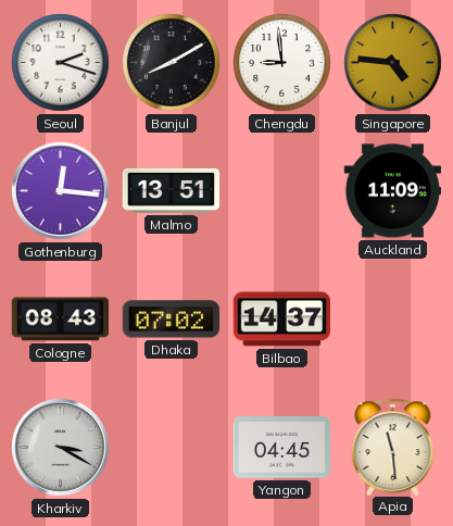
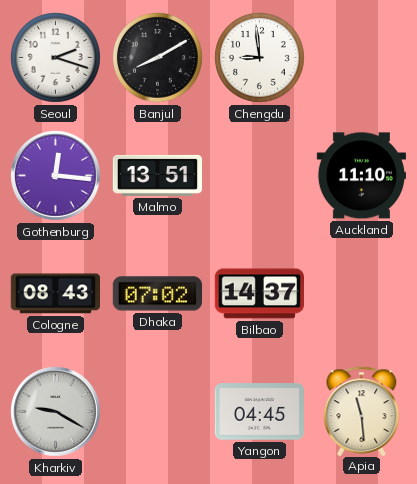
Singapore: 4:46 -> none
Auckland: 11:09 -> 11:10
Kharkiv: 3:20 -> 9:20
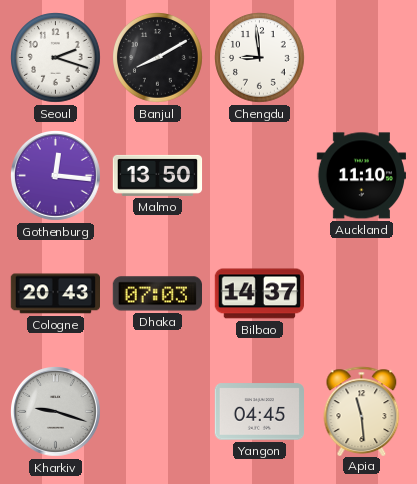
Malmo: 13:51 -> 13:50
Cologne: 08:43 -> 20:43
Dhaka: 07:02 -> 07:03
Kharkiv: 9:20 -> 9:18
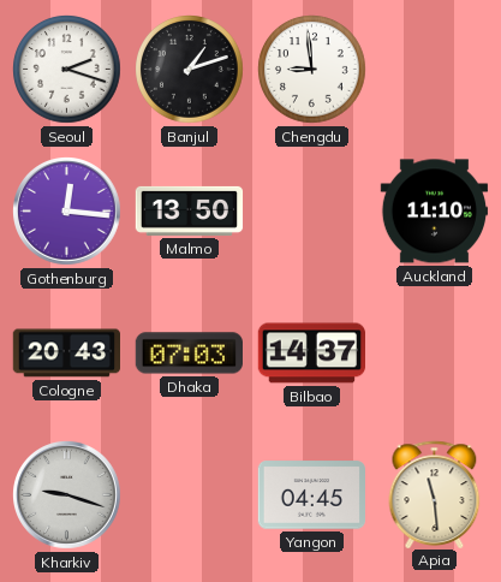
Banjul: 8:10 -> 1:12
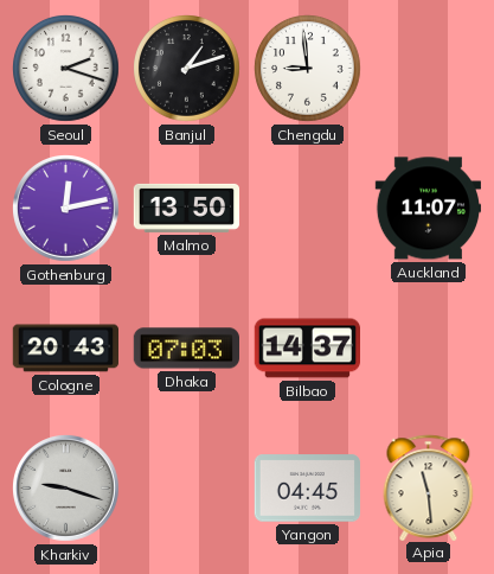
Gothenburg: 12:16 -> 12:13
Auckland: 11:10 -> 11:07
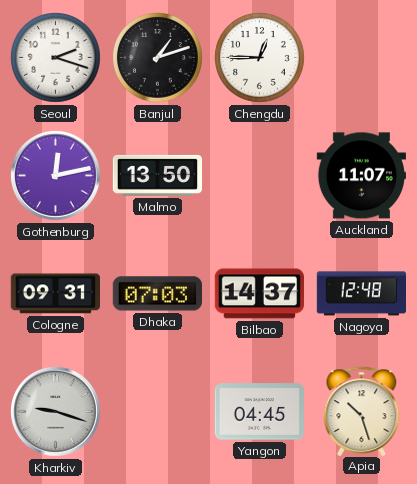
Chengdu: 8:59 -> 12:45
Cologne: 20:43 -> 09:31
Nagoya: none -> 12:48
Apia: 11:29 -> 10:27
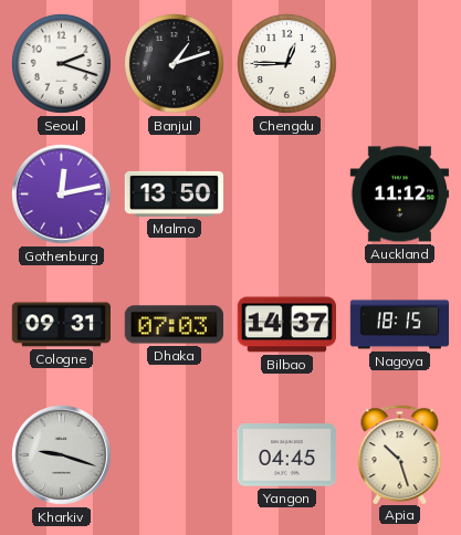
Auckland: 11:07 -> 11:12
Nagoya: 12:48 -> 18:15
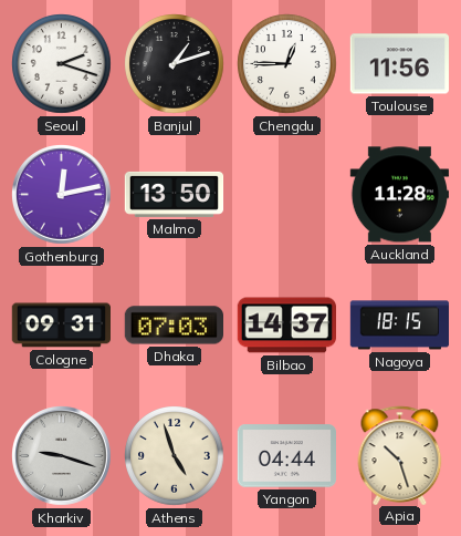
Toulouse: none -> 11:56
Auckland: 11:12 -> 11:28
Athens: none -> 4:57
Yangon: 04:45 -> 04:44
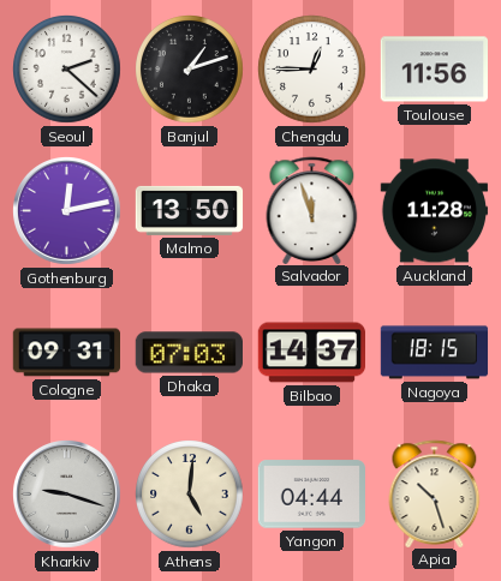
Seoul: 2:18 -> 2:22
Salvador: none -> 11:57
Athens: 4:57 -> 5:01
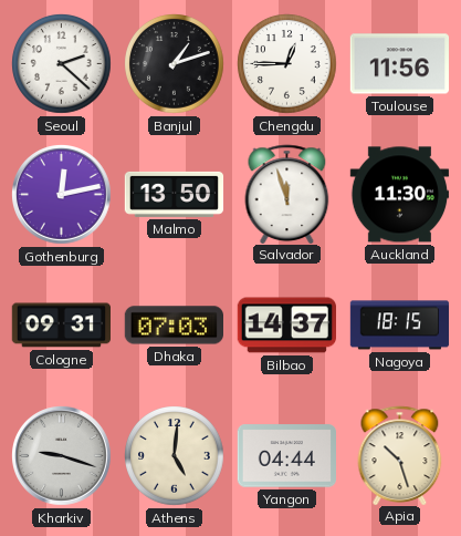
Auckland: 11:28 -> 11:30
